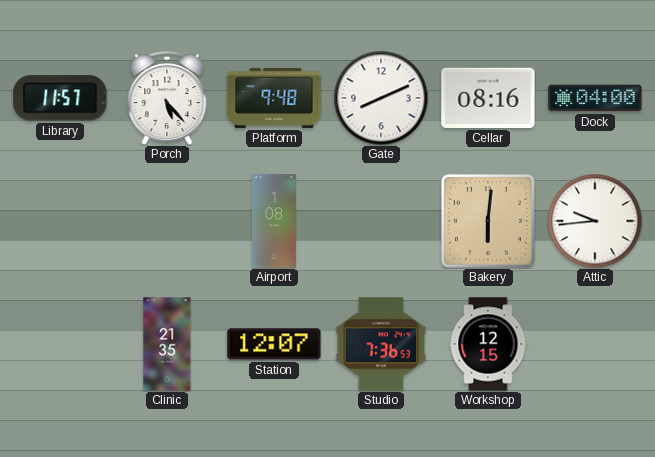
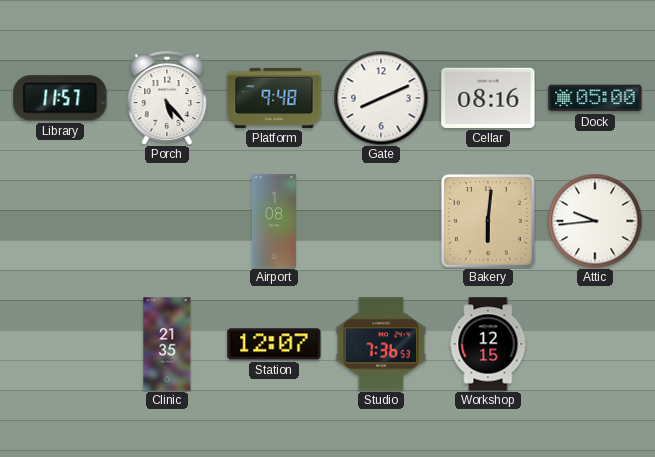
Dock: 04:00 -> 05:00
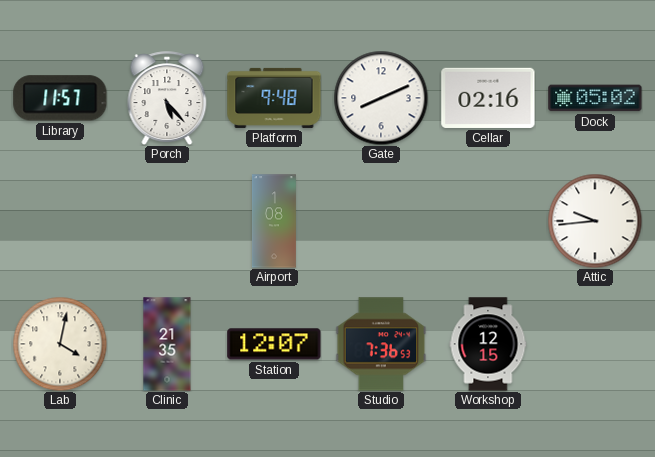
Cellar: 08:16 -> 02:16
Dock: 05:00 -> 05:02
Bakery: 6:01 -> none
Lab: none -> 4:02
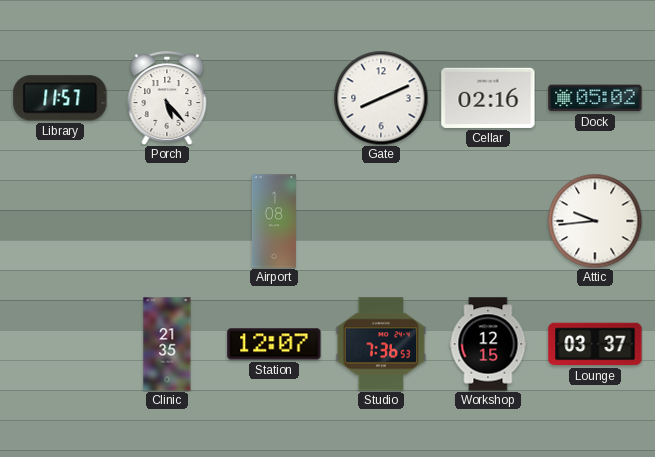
Platform: 9:48 -> none
Lab: 4:02 -> none
Lounge: none -> 03:37
